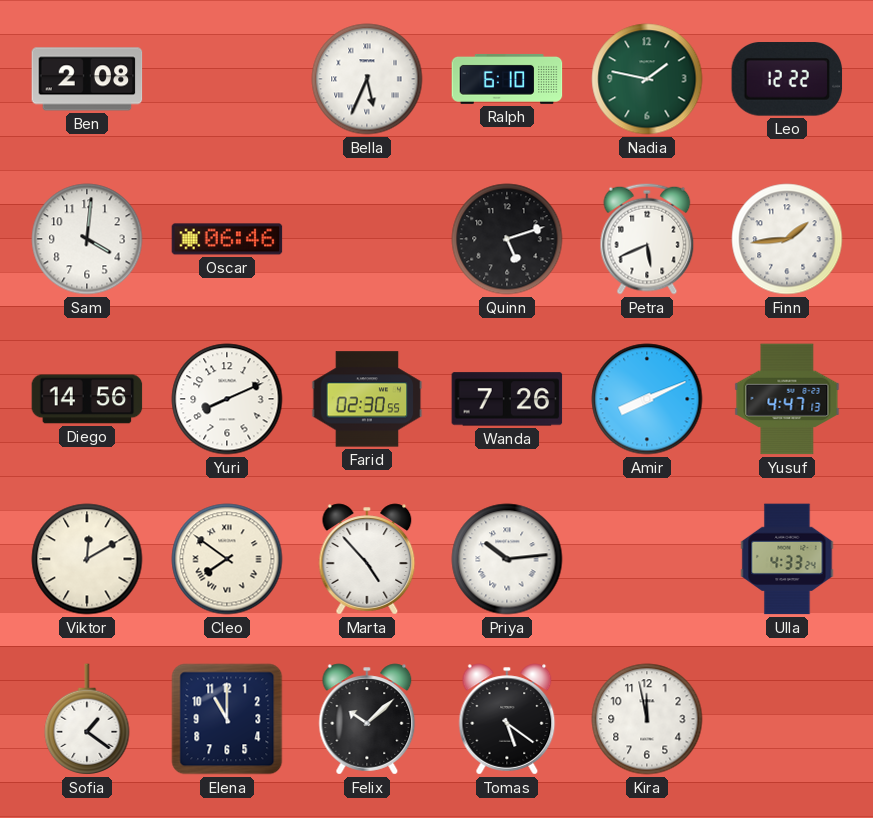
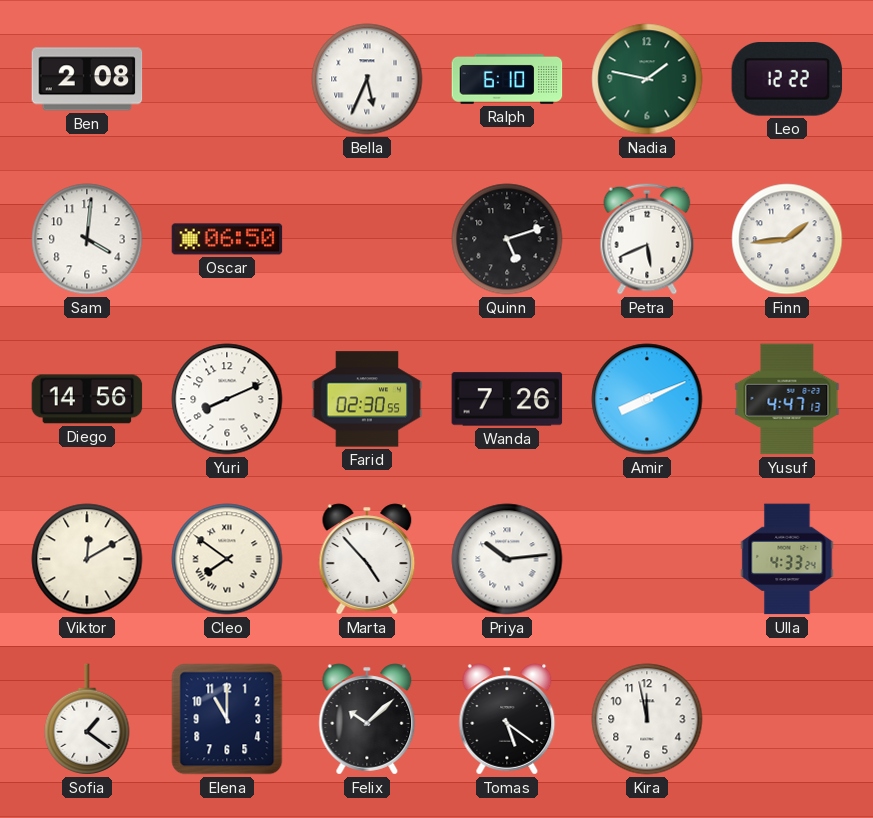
Oscar: 06:46 -> 06:50
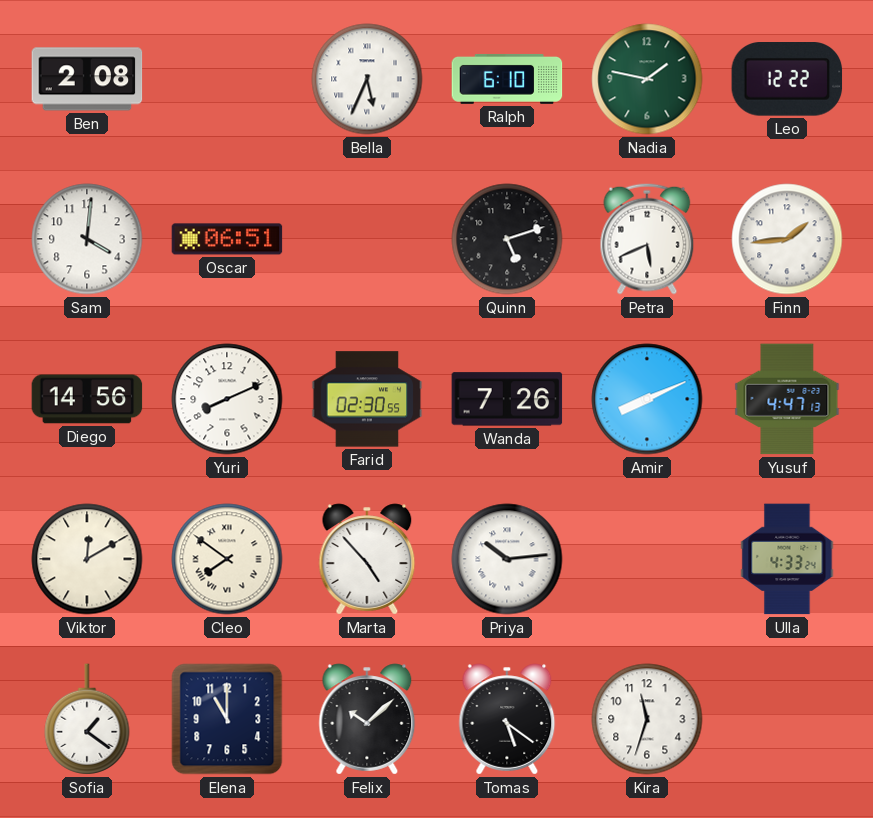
Oscar: 06:50 -> 06:51
Kira: 11:58 -> 11:33
